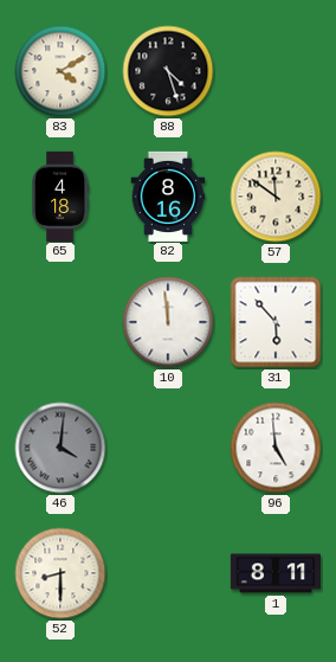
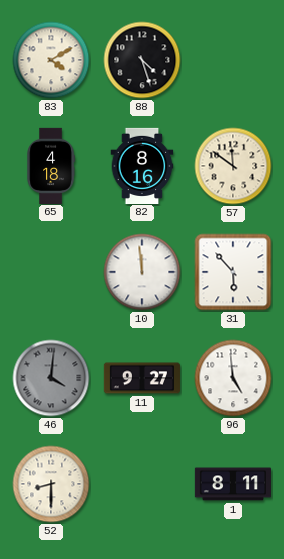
11: none -> 9:27
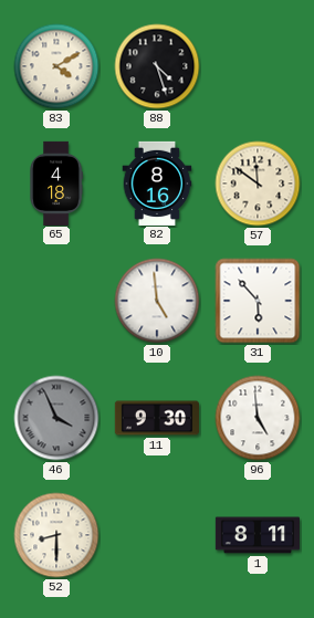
10: 11:59 -> 4:59
46: 4:01 -> 3:56
11: 9:27 -> 9:30
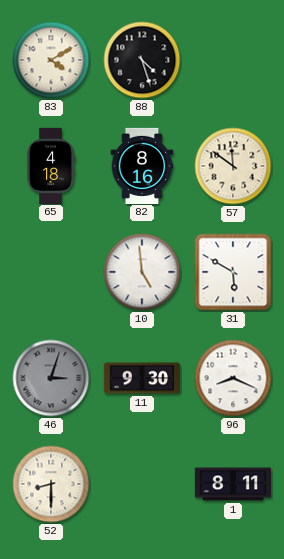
31: 5:53 -> 5:50
46: 3:56 -> 3:03
96: 4:59 -> 8:19
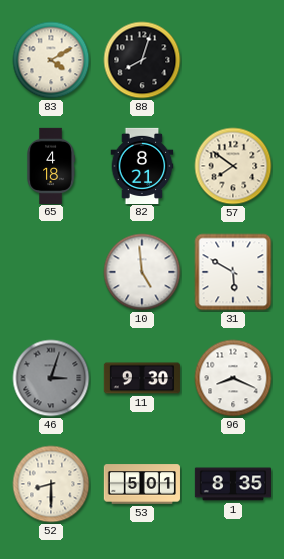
88: 4:27 -> 8:03
82: 8:16 -> 8:21
57: 11:51 -> 7:51
53: none -> 5:01
1: 8:11 -> 8:35
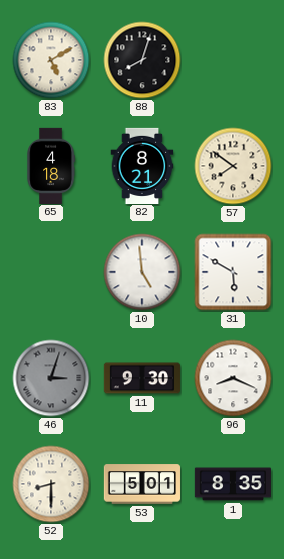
83: 4:10 -> 5:10
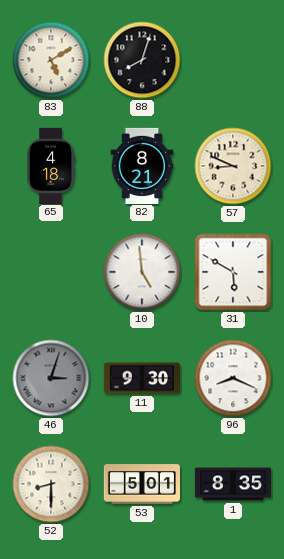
57: 7:51 -> 8:49
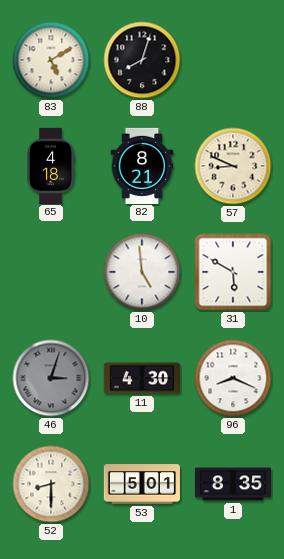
11: 9:30 -> 4:30
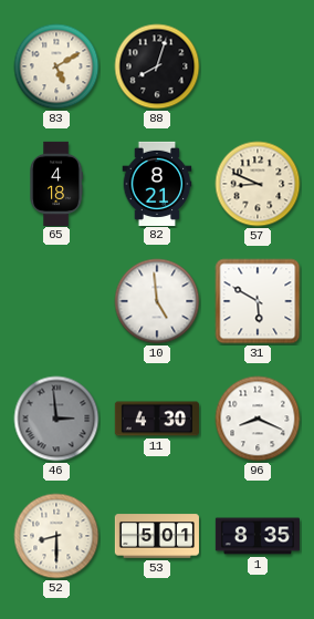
46: 3:03 -> 2:59
